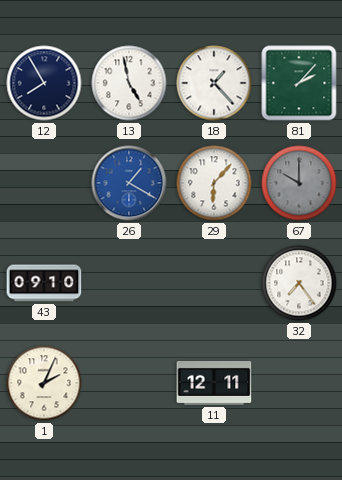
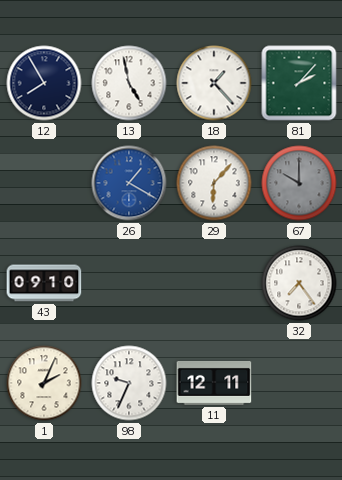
98: none -> 9:34
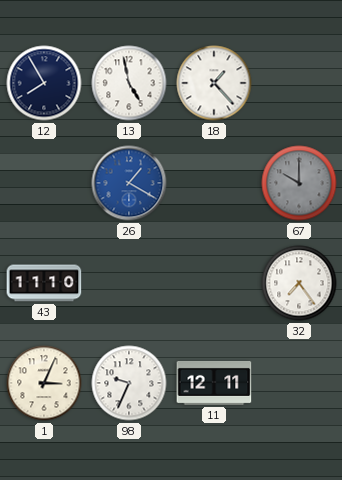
81: 2:07 -> none
29: 6:07 -> none
43: 09:10 -> 11:10
1: 2:04 -> 3:04
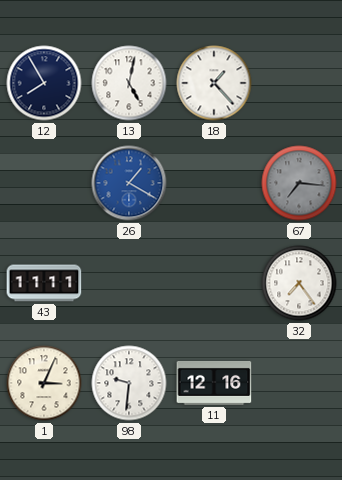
13: 4:58 -> 5:02
67: 10:00 -> 7:16
43: 11:10 -> 11:11
98: 9:34 -> 9:31
11: 12:11 -> 12:16
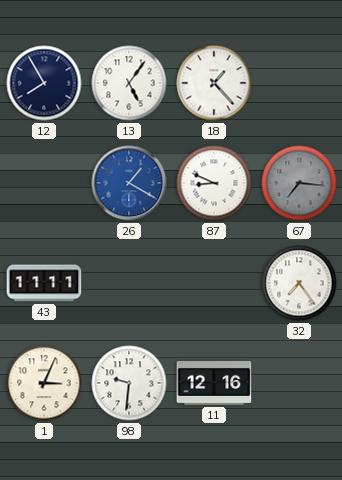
13: 5:02 -> 5:06
87: none -> 8:49
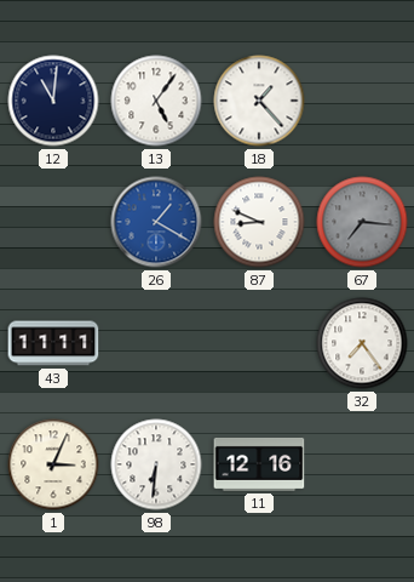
12: 7:55 -> 11:01
98: 9:31 -> 6:31
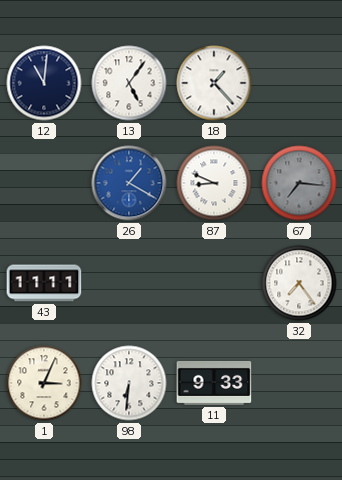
11: 12:16 -> 9:33
